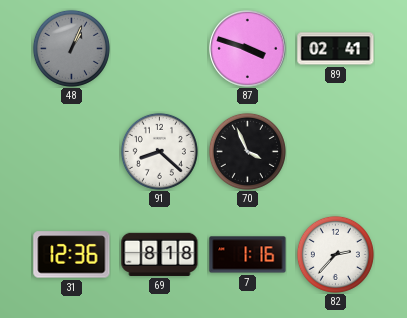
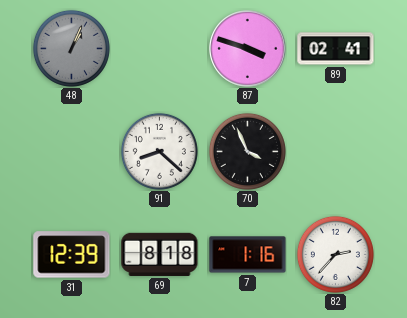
31: 12:36 -> 12:39
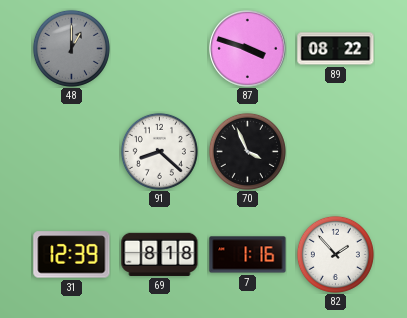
48: 1:04 -> 1:00
89: 02:41 -> 08:22
82: 2:37 -> 1:53
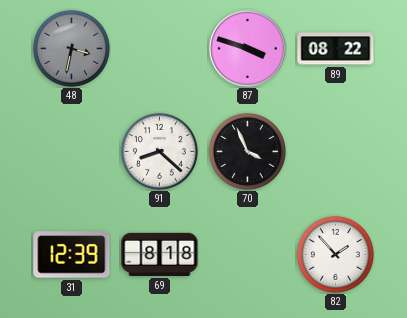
48: 1:00 -> 3:32
7: 1:16 -> none
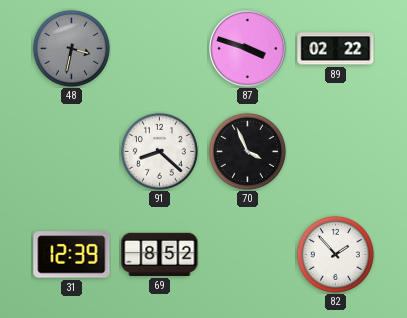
89: 08:22 -> 02:22
69: 8:18 -> 8:52
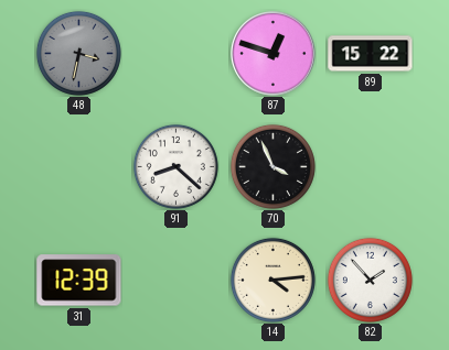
87: 3:48 -> 12:48
89: 02:22 -> 15:22
69: 8:52 -> none
14: none -> 4:14
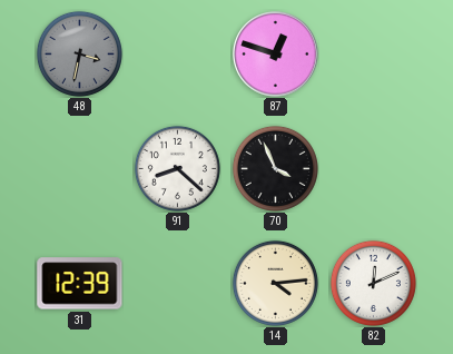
89: 15:22 -> none
82: 1:53 -> 12:11
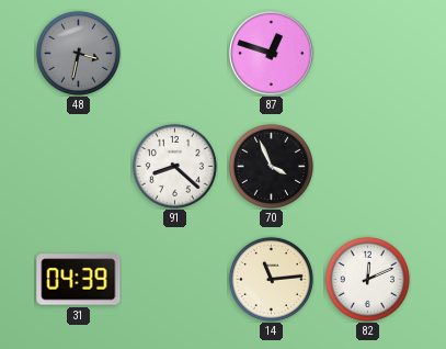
31: 12:39 -> 04:39
14: 4:14 -> 11:14
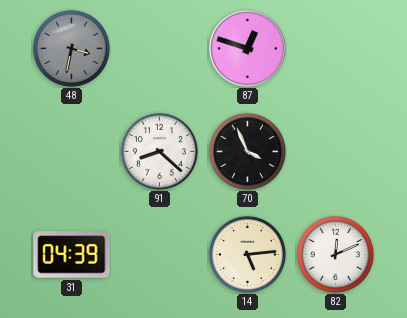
14: 11:14 -> 5:14
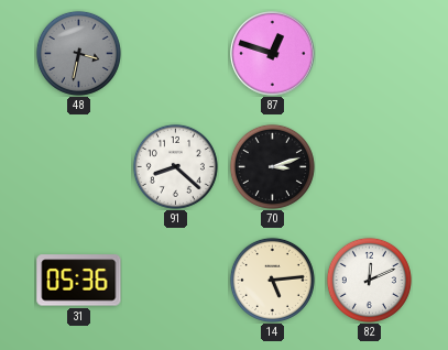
70: 3:56 -> 3:12
31: 04:39 -> 05:36
